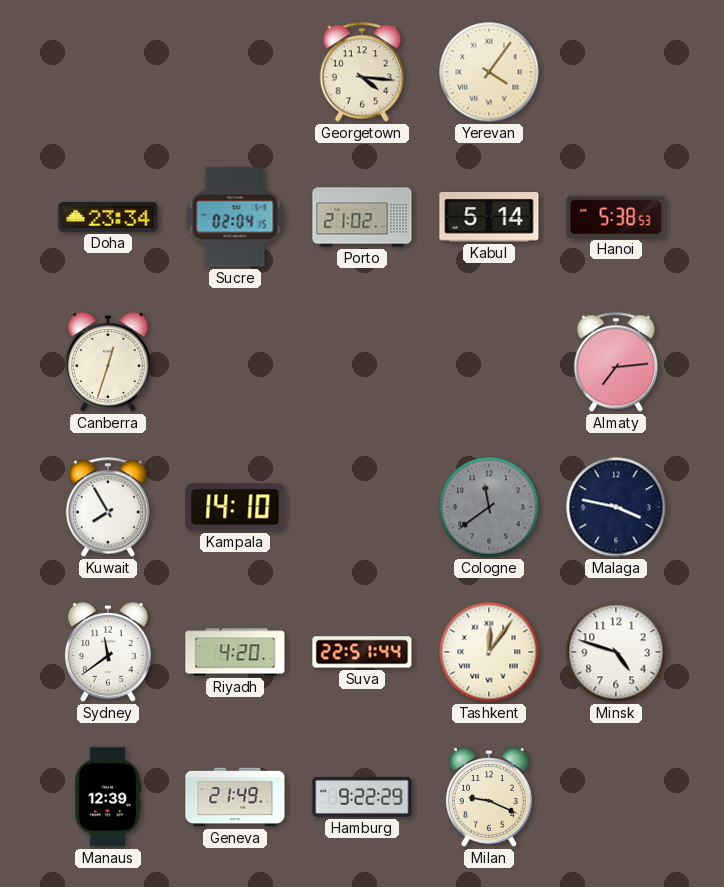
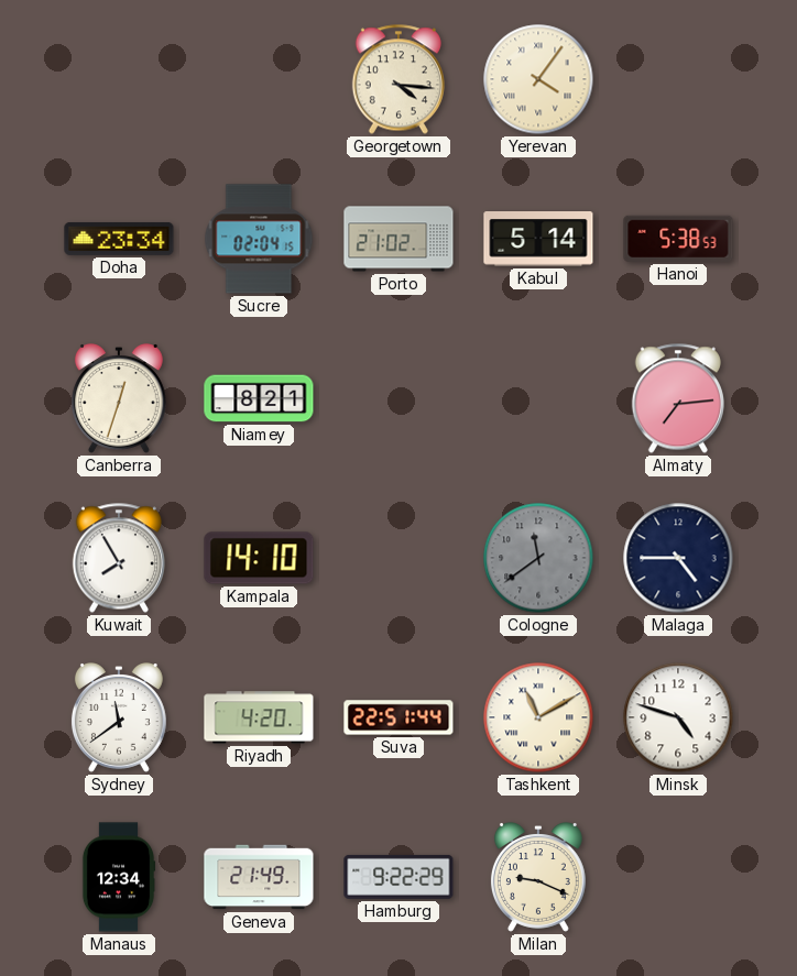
Niamey: none -> 8:21
Malaga: 3:47 -> 4:45
Tashkent: 12:06 -> 11:10
Manaus: 12:39 -> 12:34
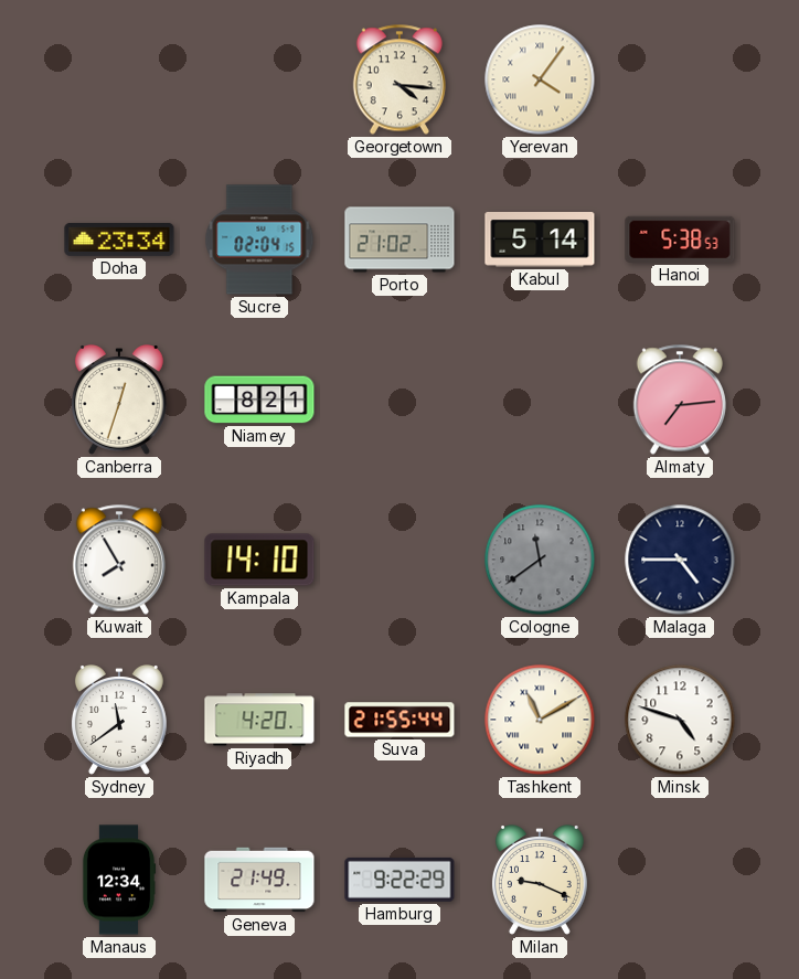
Suva: 22:51 -> 21:55
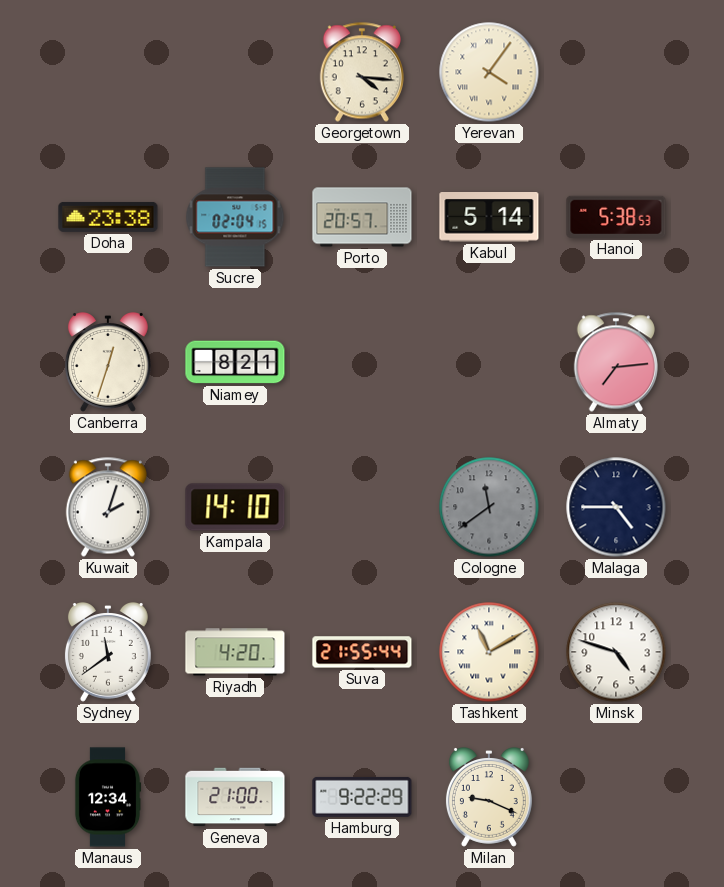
Doha: 23:34 -> 23:38
Porto: 21:02 -> 20:57
Kuwait: 7:55 -> 2:03
Geneva: 21:49 -> 21:00
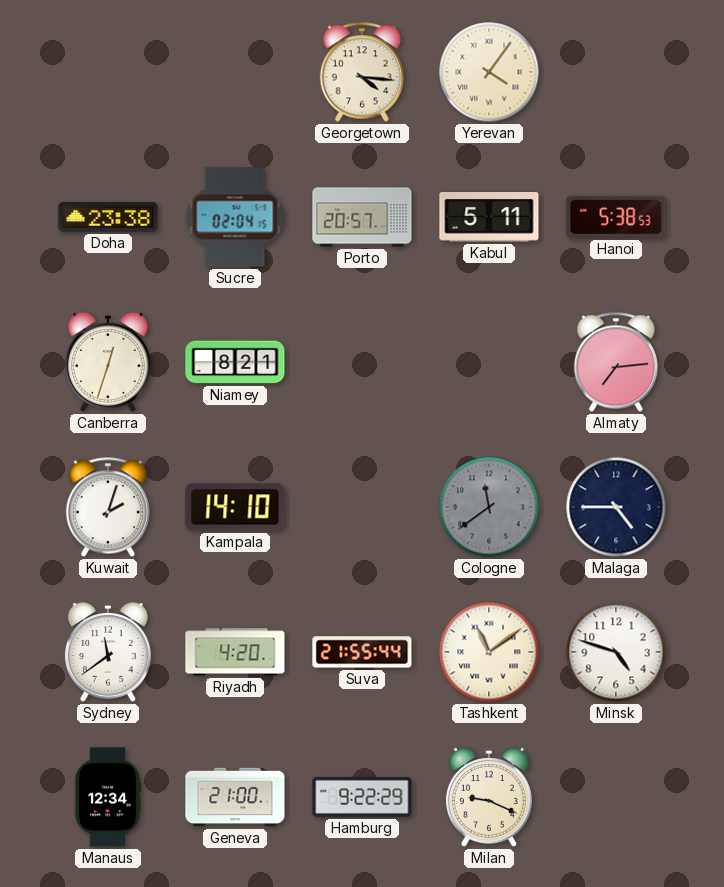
Kabul: 5:14 -> 5:11
Tashkent: 11:10 -> 11:09
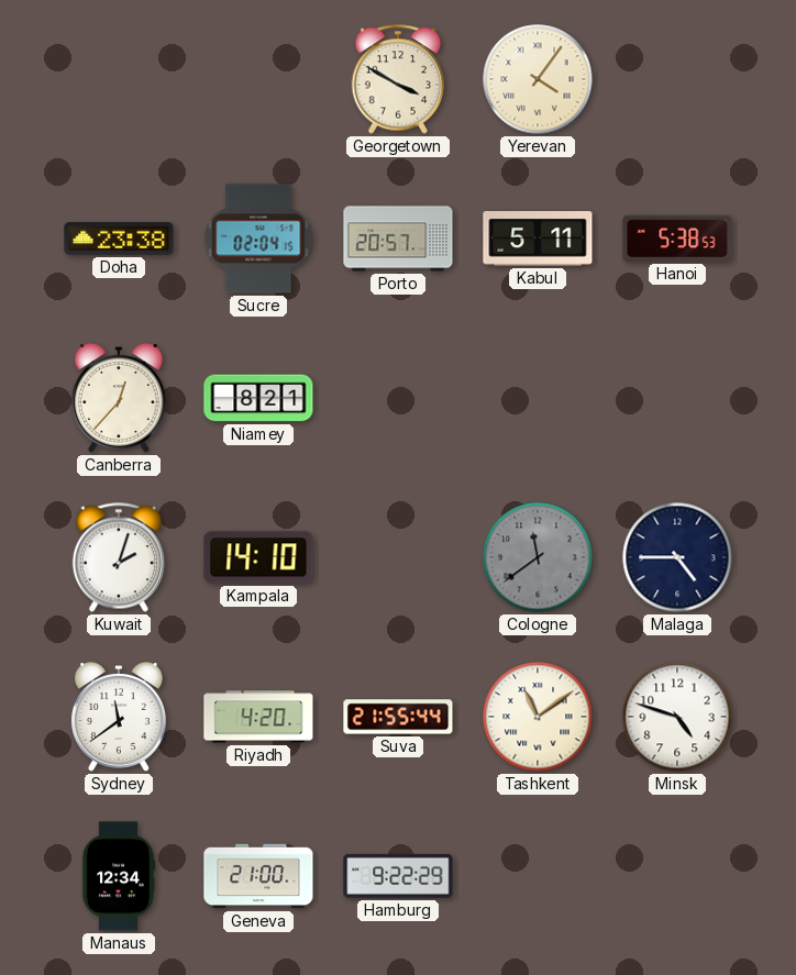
Georgetown: 4:16 -> 3:50
Canberra: 12:33 -> 12:37
Almaty: 7:14 -> none
Milan: 9:19 -> none
